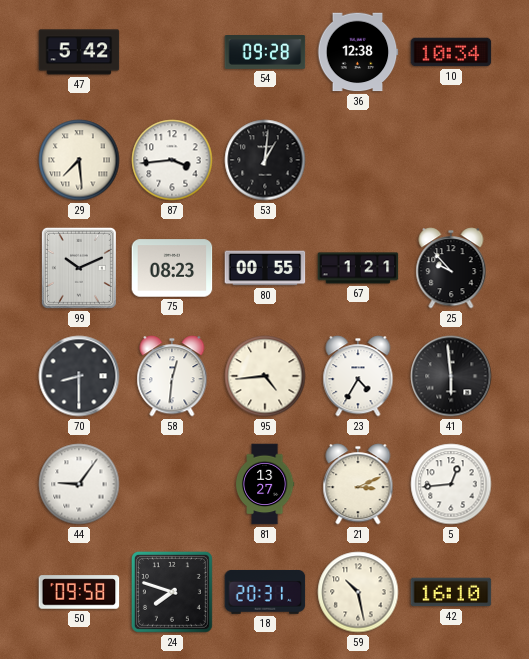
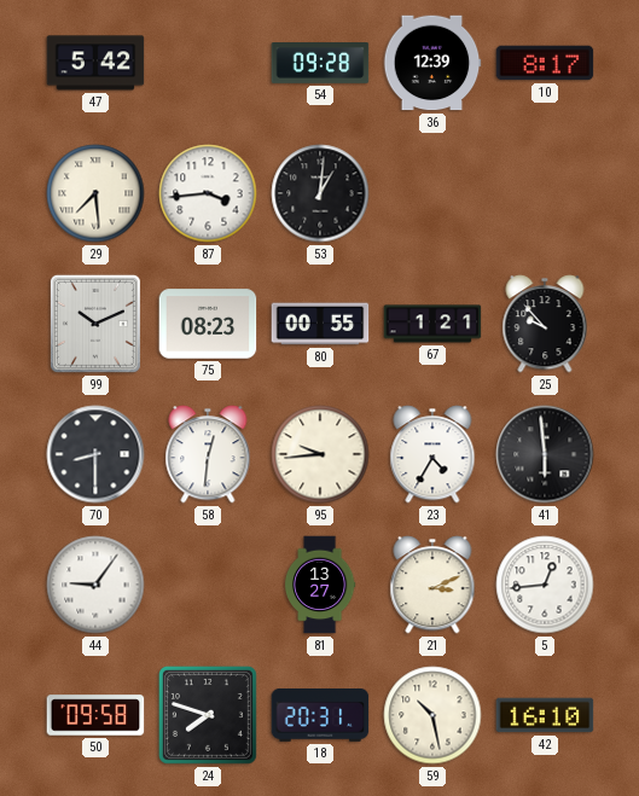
36: 12:38 -> 12:39
10: 10:34 -> 8:17
95: 4:44 -> 9:44
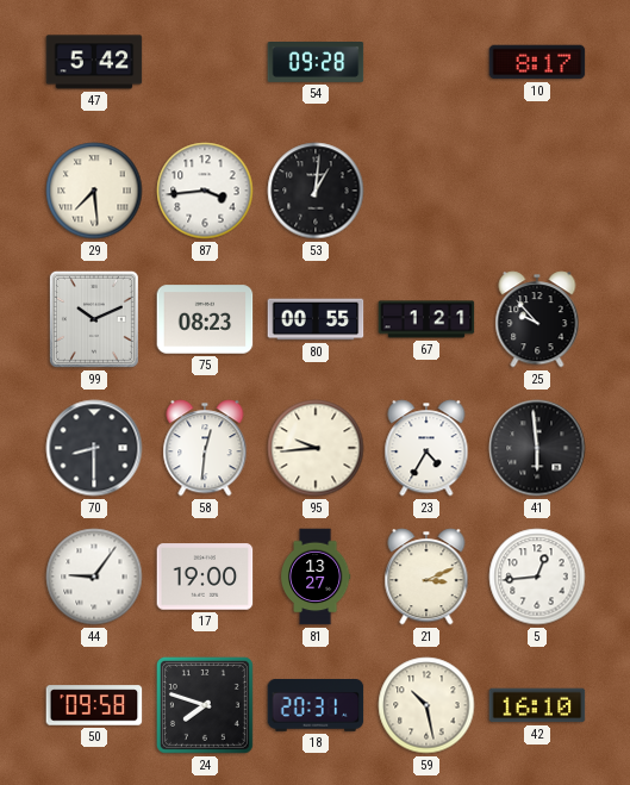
36: 12:39 -> none
17: none -> 19:00
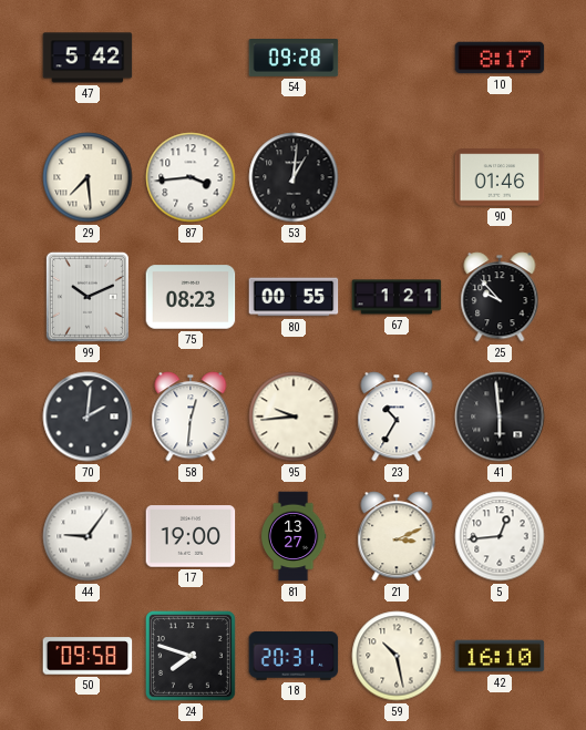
90: none -> 01:46
70: 8:30 -> 2:01
23: 4:35 -> 10:35
